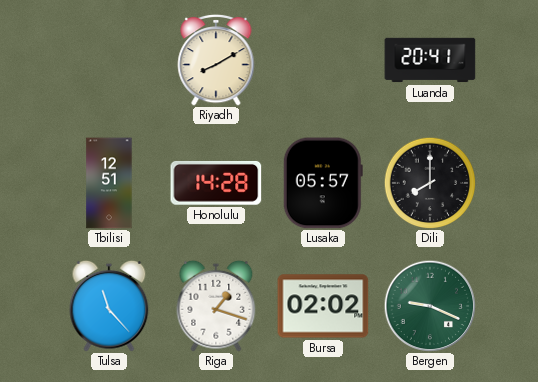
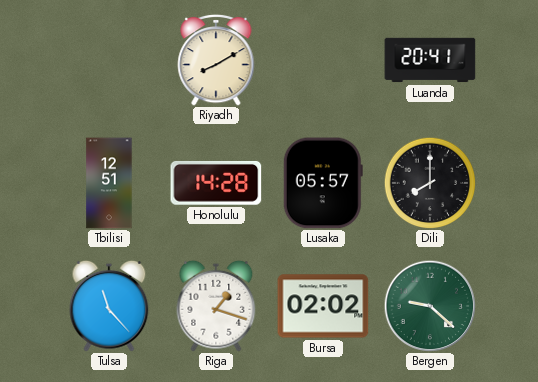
Bergen: 9:19 -> 9:22
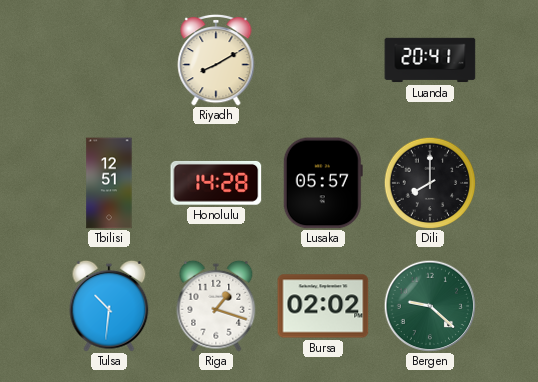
Tulsa: 11:23 -> 10:31
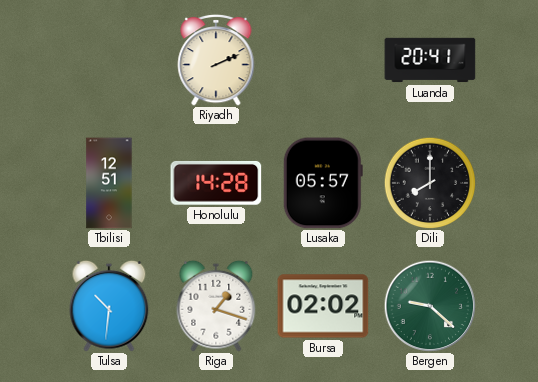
Riyadh: 8:10 -> 2:11
